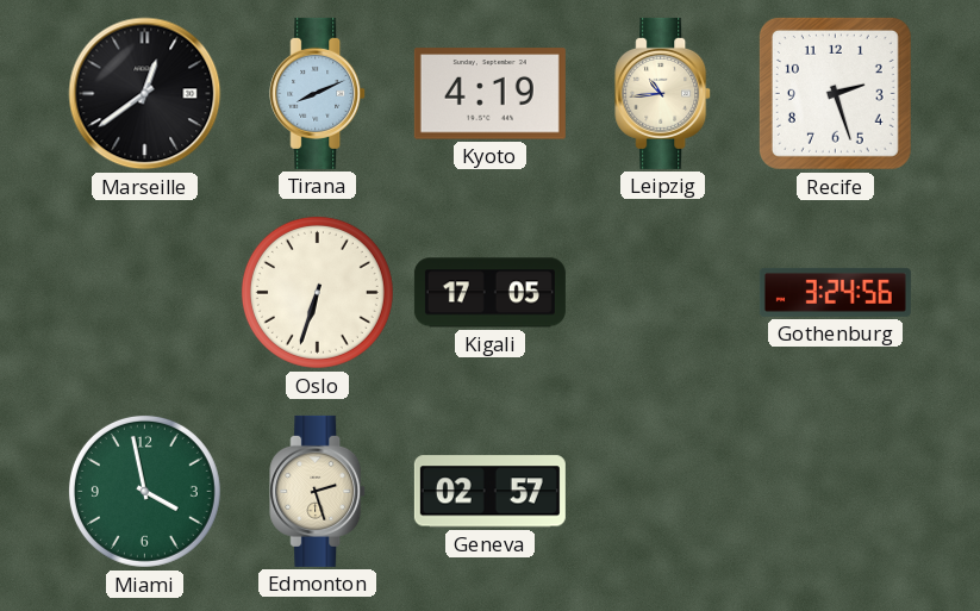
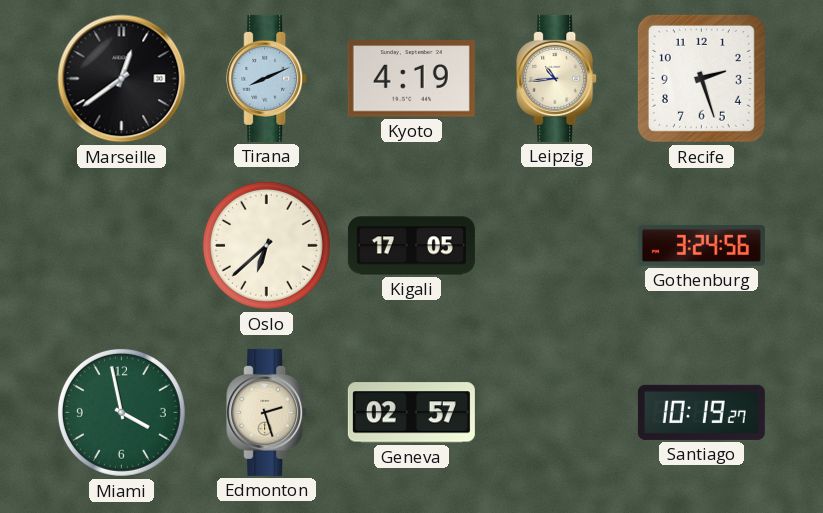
Oslo: 6:33 -> 6:38
Santiago: none -> 10:19
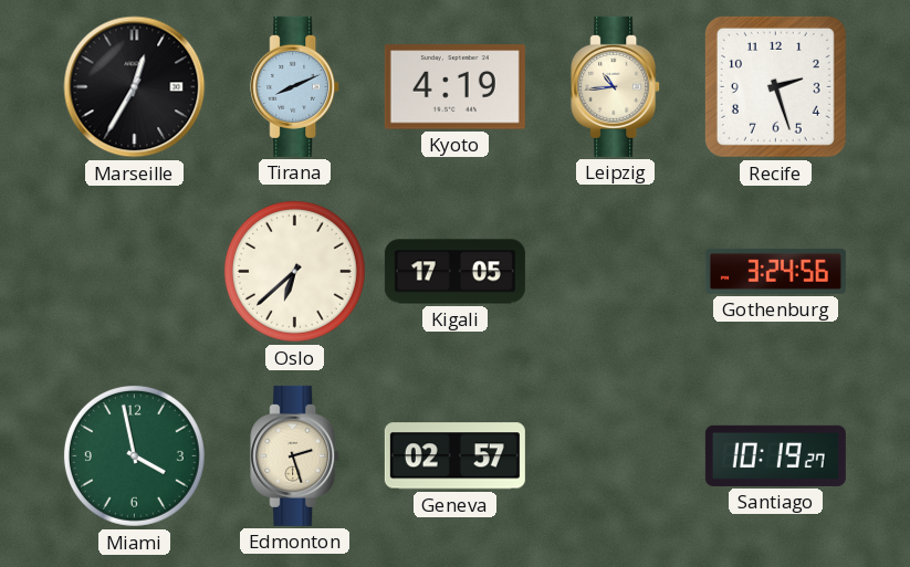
Marseille: 12:39 -> 12:35
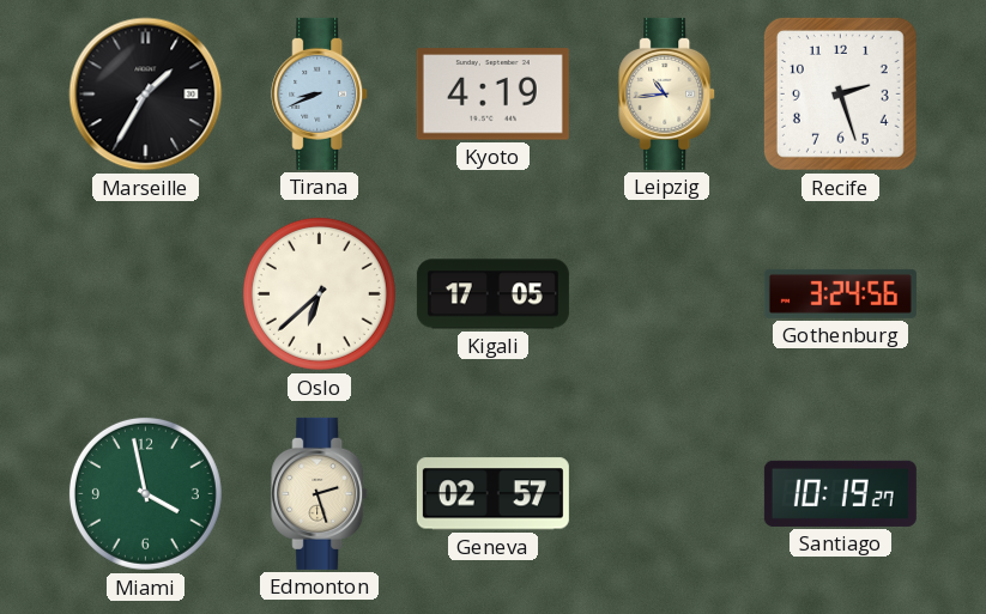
Marseille: 12:35 -> 1:35
Tirana: 8:11 -> 8:41
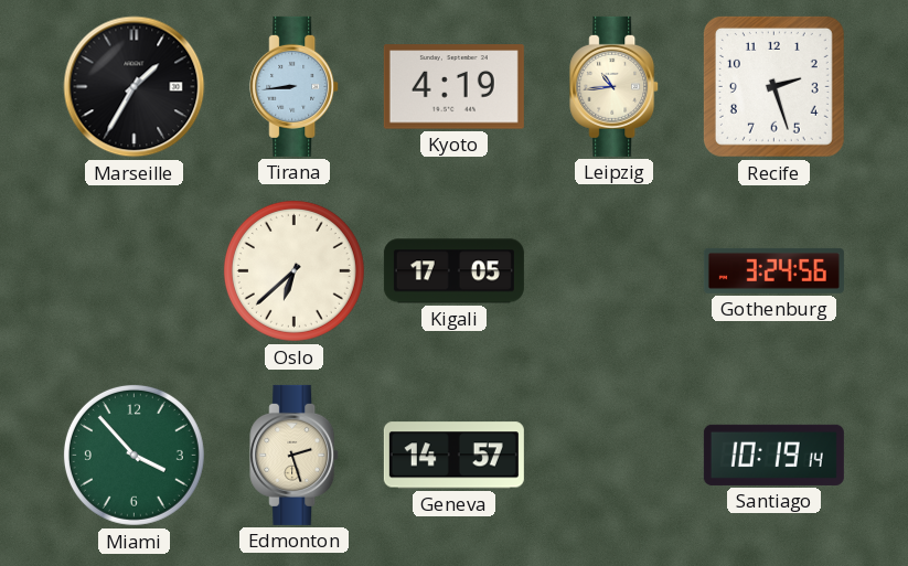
Tirana: 8:41 -> 8:44
Miami: 3:58 -> 3:53
Geneva: 02:57 -> 14:57
Santiago: 10:19:27 -> 10:19:14
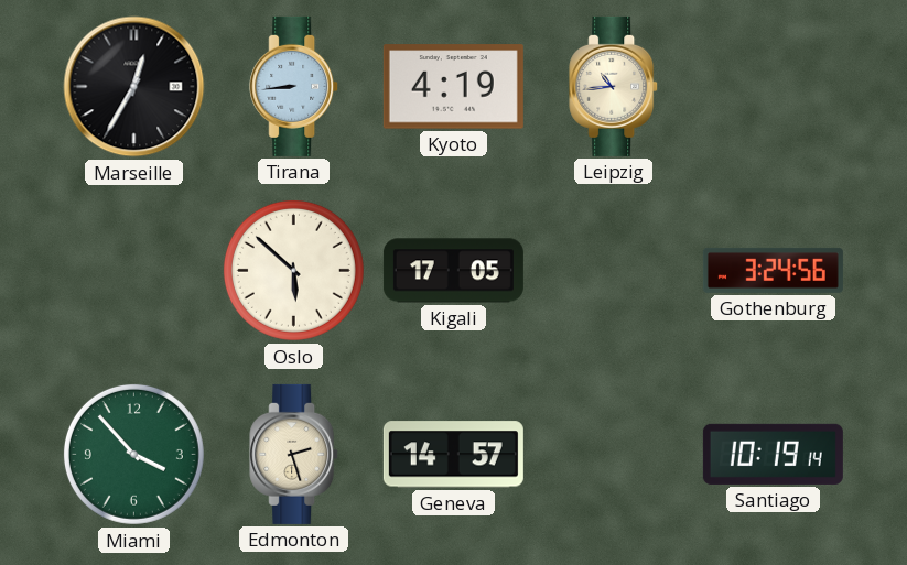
Marseille: 1:35 -> 12:35
Recife: 2:27 -> none
Oslo: 6:38 -> 5:52
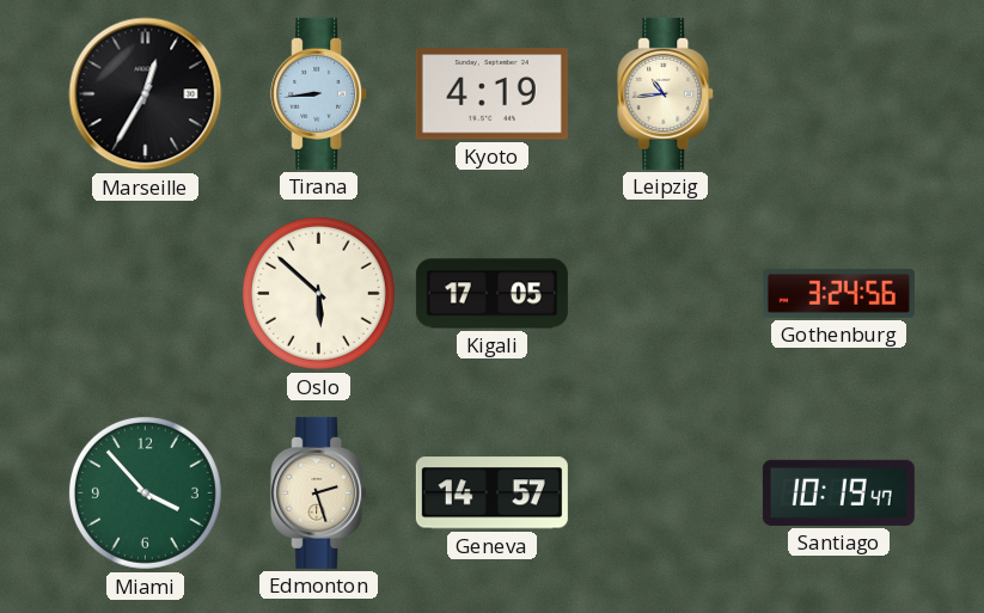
Santiago: 10:19:14 -> 10:19:47
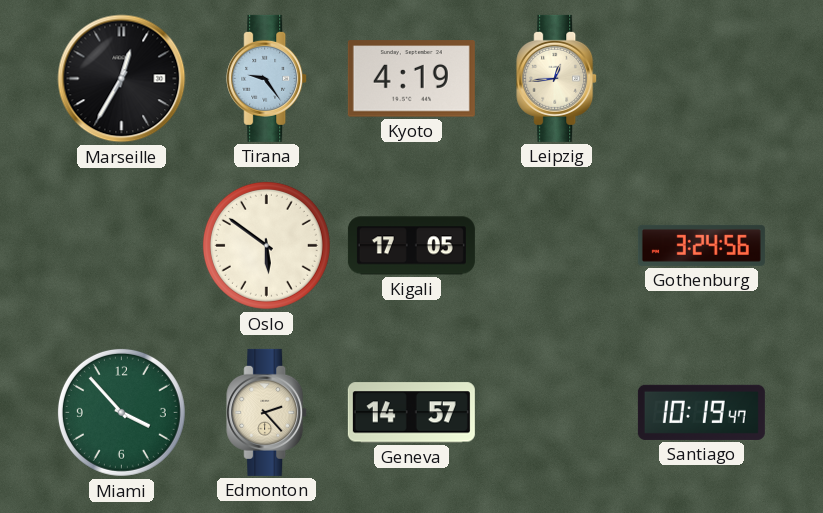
Tirana: 8:44 -> 9:24
Leipzig: 10:44 -> 12:44
Oslo: 5:52 -> 5:51
Edmonton: 2:27 -> 2:23
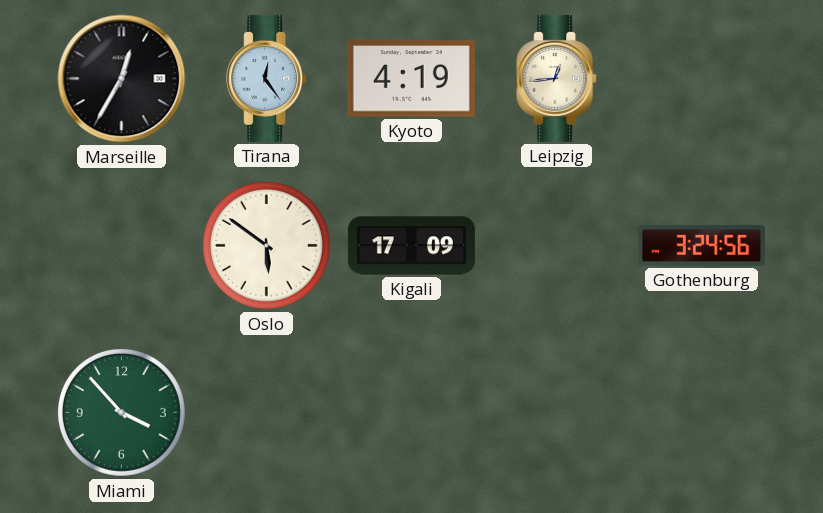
Tirana: 9:24 -> 12:24
Kigali: 17:05 -> 17:09
Edmonton: 2:23 -> none
Geneva: 14:57 -> none
Santiago: 10:19 -> none
